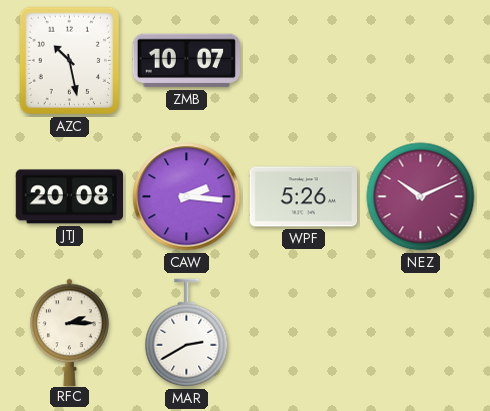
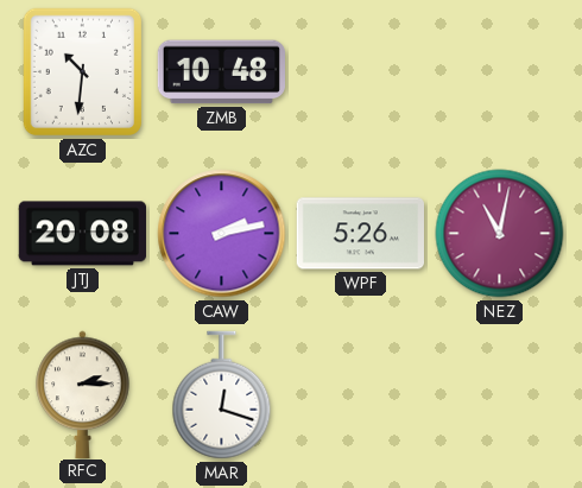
AZC: 10:28 -> 10:31
ZMB: 10:07 -> 10:48
CAW: 2:16 -> 2:13
NEZ: 10:11 -> 11:02
MAR: 2:40 -> 12:18
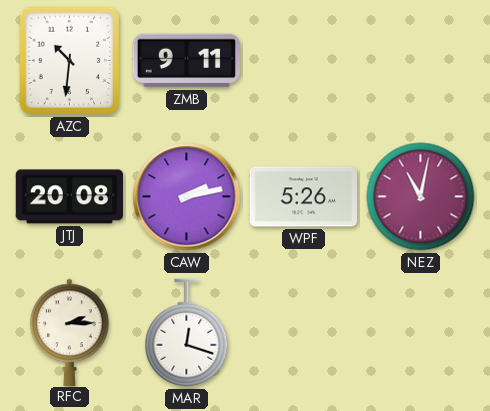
ZMB: 10:48 -> 9:11
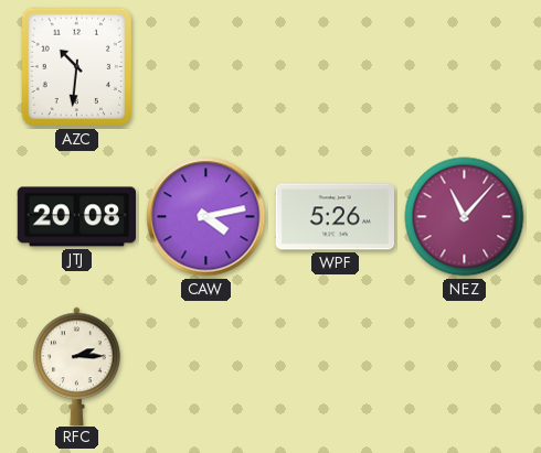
ZMB: 9:11 -> none
CAW: 2:13 -> 4:13
NEZ: 11:02 -> 11:07
MAR: 12:18 -> none
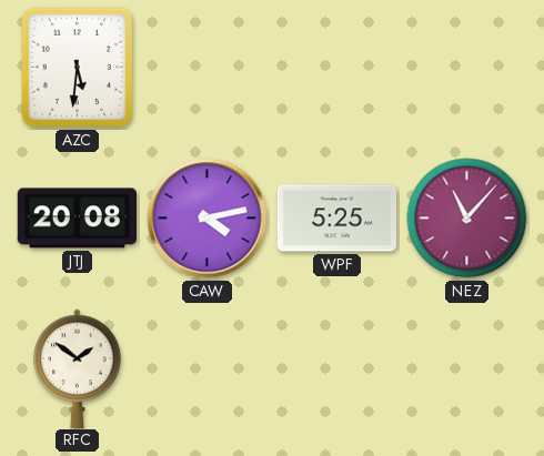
AZC: 10:31 -> 5:31
WPF: 5:26 -> 5:25
RFC: 2:15 -> 1:51
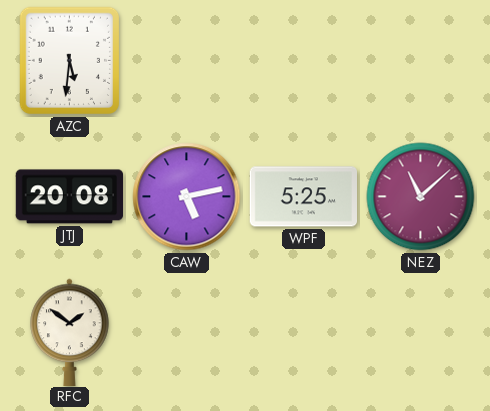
CAW: 4:13 -> 5:13
NEZ: 11:07 -> 11:08
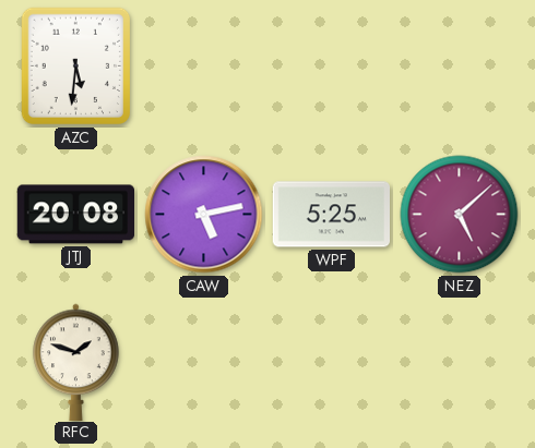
NEZ: 11:08 -> 5:08
RFC: 1:51 -> 1:48
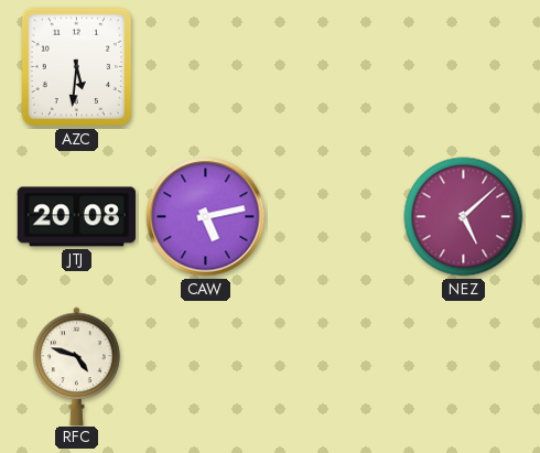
WPF: 5:25 -> none
RFC: 1:48 -> 4:48
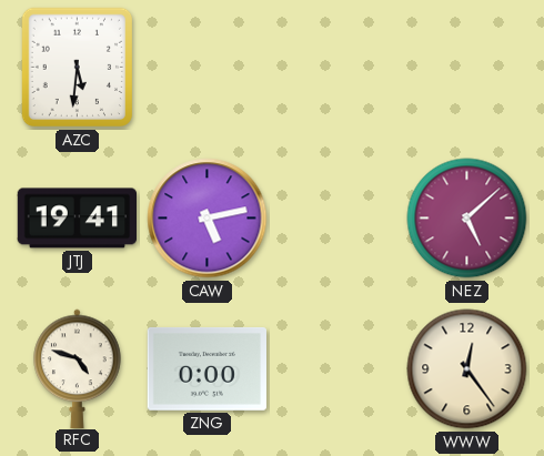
JTJ: 20:08 -> 19:41
ZNG: none -> 0:00
WWW: none -> 12:24
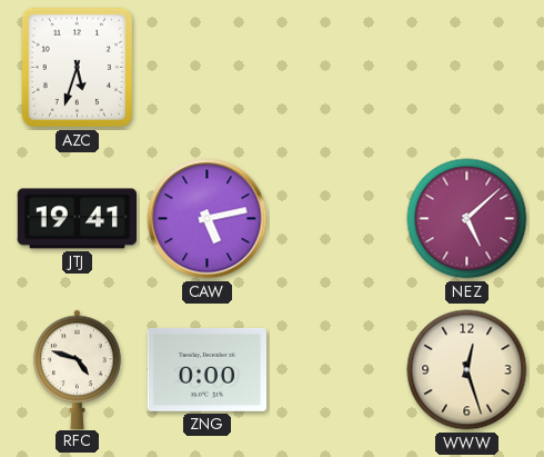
AZC: 5:31 -> 5:33
WWW: 12:24 -> 12:27
